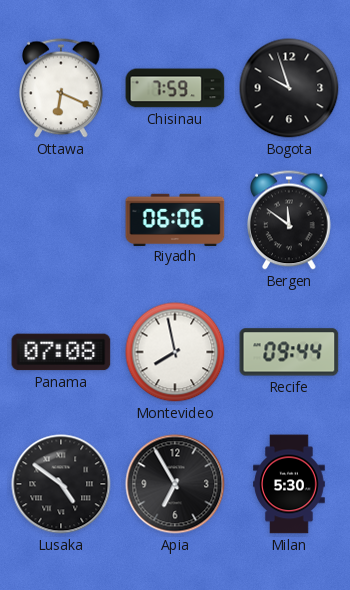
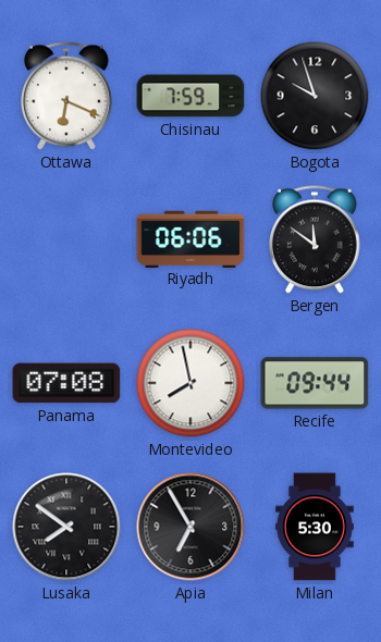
Lusaka: 4:51 -> 7:51
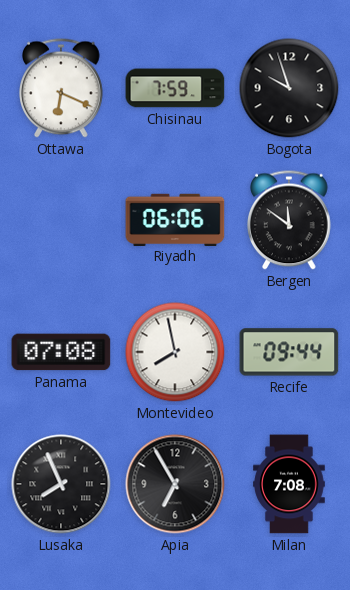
Lusaka: 7:51 -> 7:56
Milan: 5:30 -> 7:08
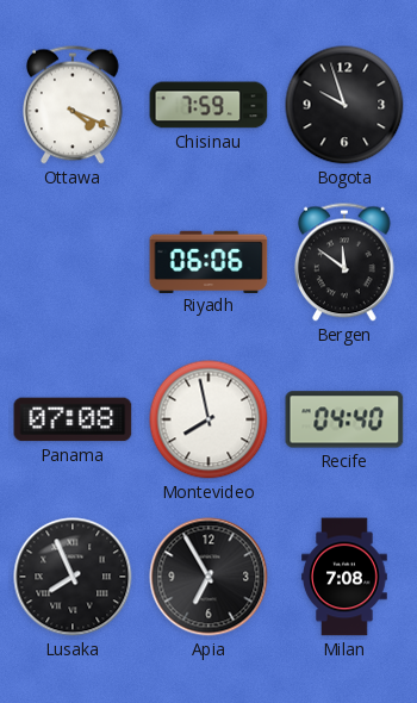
Ottawa: 6:19 -> 4:19
Recife: 09:44 -> 04:40
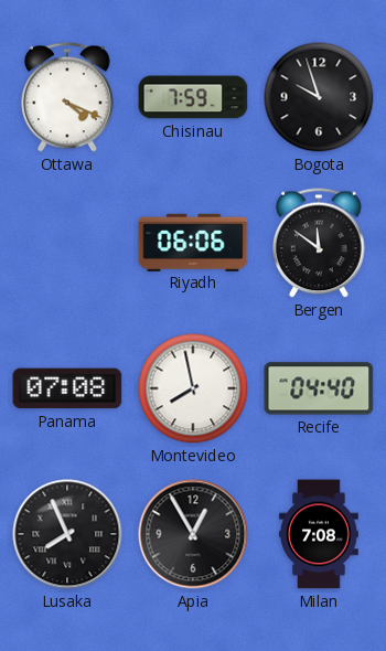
Apia: 6:55 -> 12:55
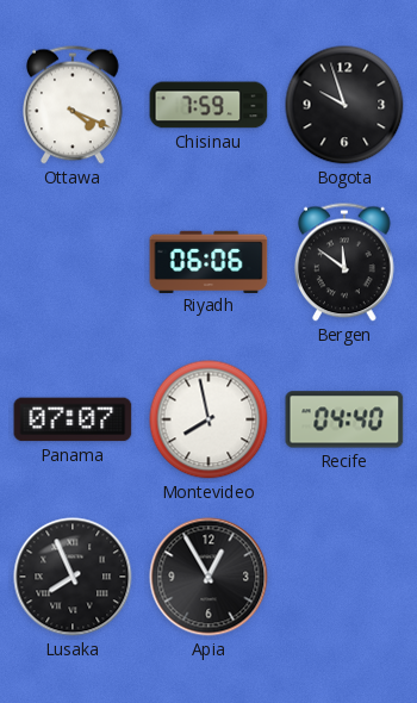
Panama: 07:08 -> 07:07
Milan: 7:08 -> none
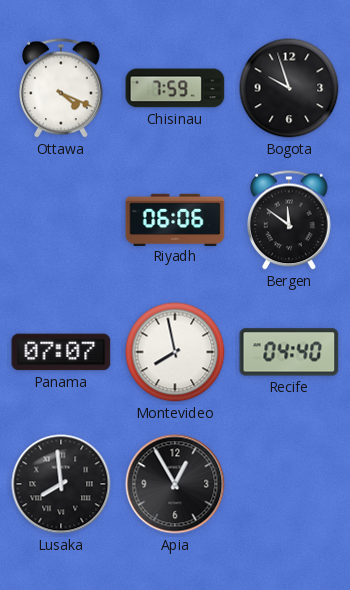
Lusaka: 7:56 -> 7:59
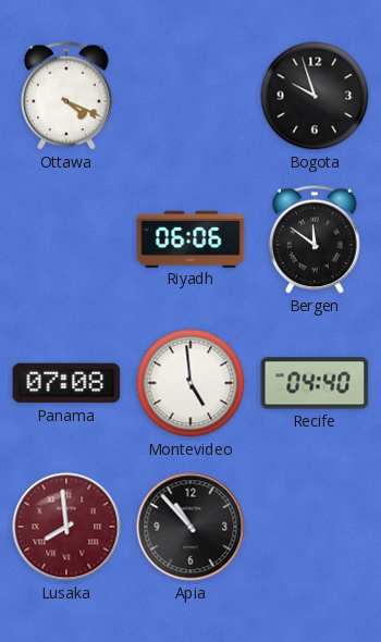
Chisinau: 7:59 -> none
Panama: 07:07 -> 07:08
Montevideo: 7:58 -> 4:59
Lusaka dial: black -> burgundy
Apia: 12:55 -> 10:53
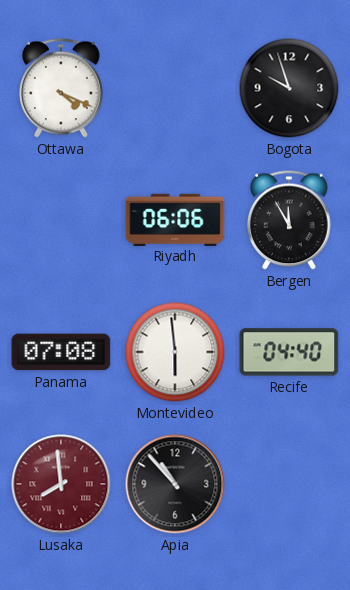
Bergen: 11:51 -> 11:55
Montevideo: 4:59 -> 5:59
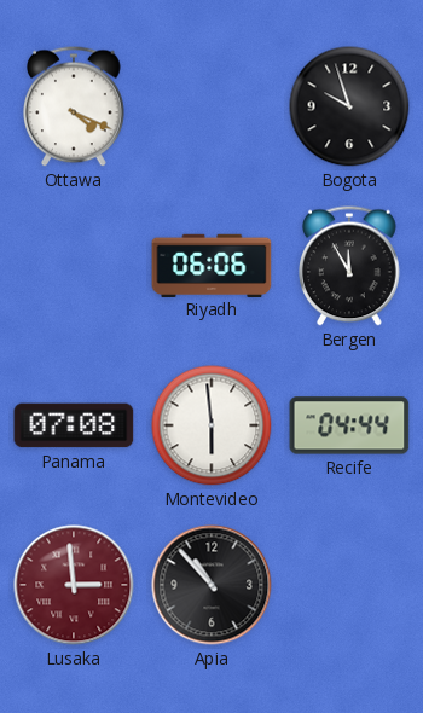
Recife: 04:40 -> 04:44
Lusaka: 7:59 -> 2:59
